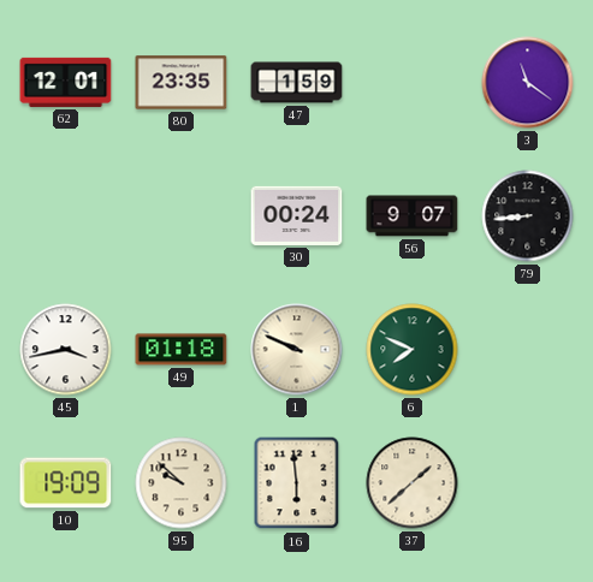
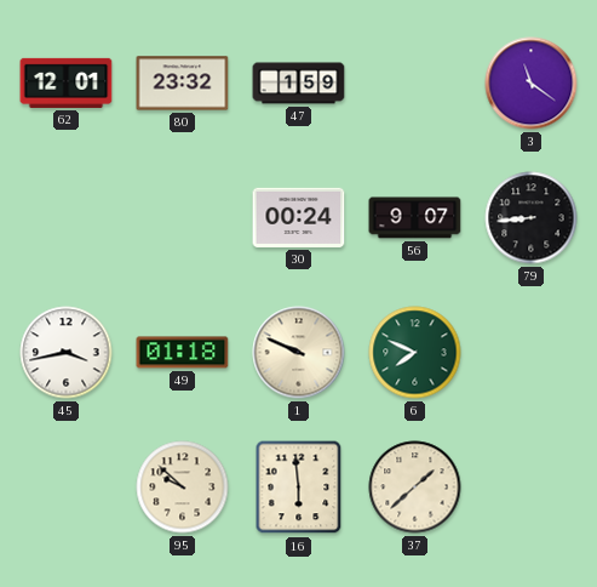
80: 23:35 -> 23:32
10: 19:09 -> none
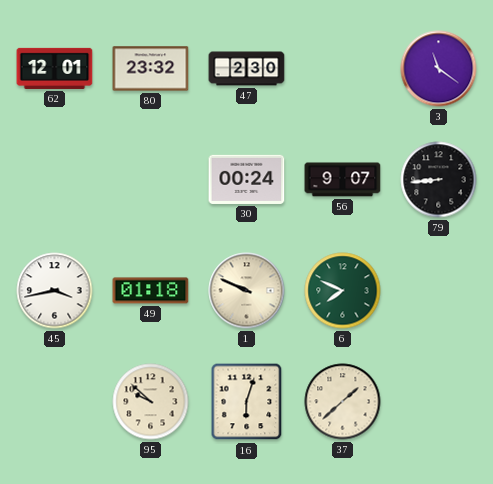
47: 1:59 -> 2:30
16: 5:59 -> 6:03
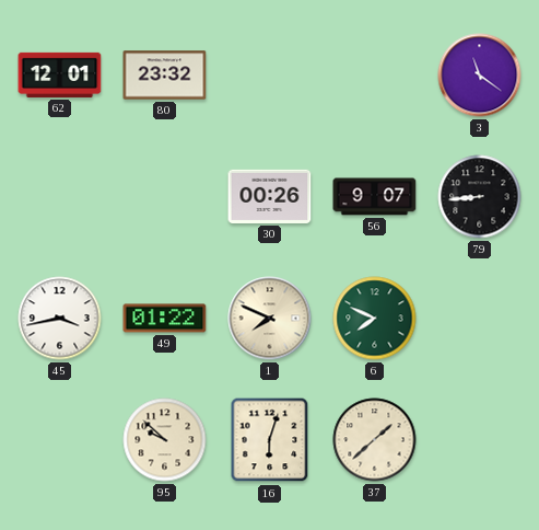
47: 2:30 -> none
30: 00:24 -> 00:26
49: 01:18 -> 01:22
1: 9:49 -> 7:49
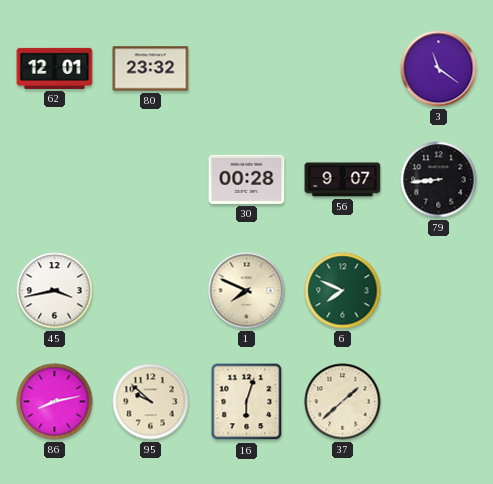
30: 00:26 -> 00:28
49: 01:22 -> none
86: none -> 8:13
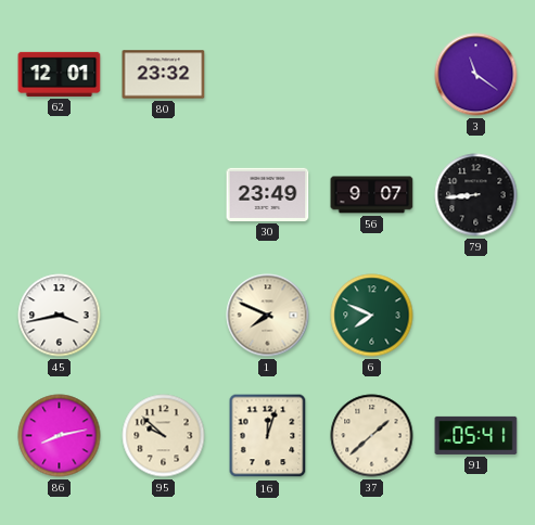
30: 00:28 -> 23:49
16: 6:03 -> 12:03
91: none -> 05:41
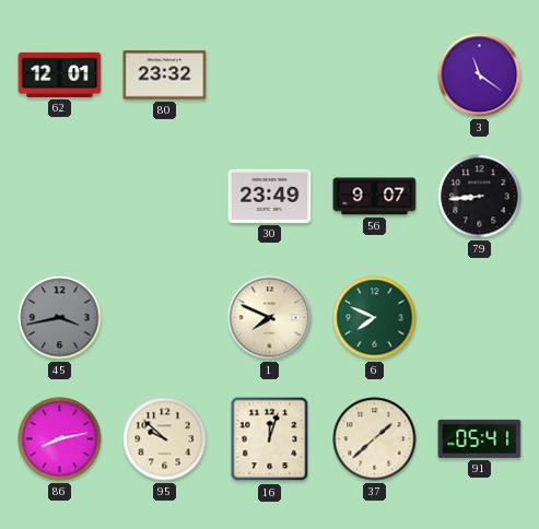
45 dial: white -> grey
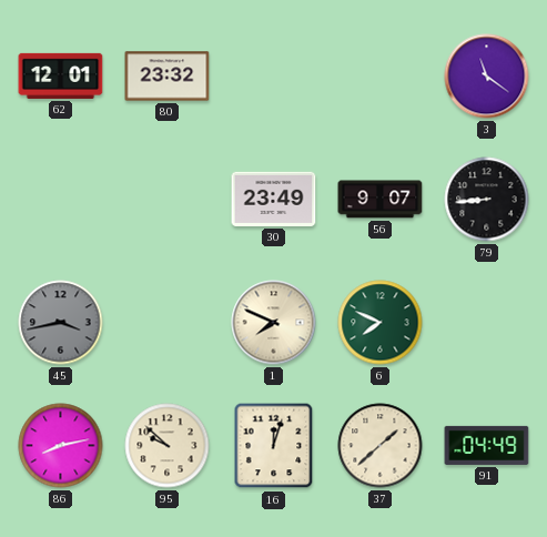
91: 05:41 -> 04:49
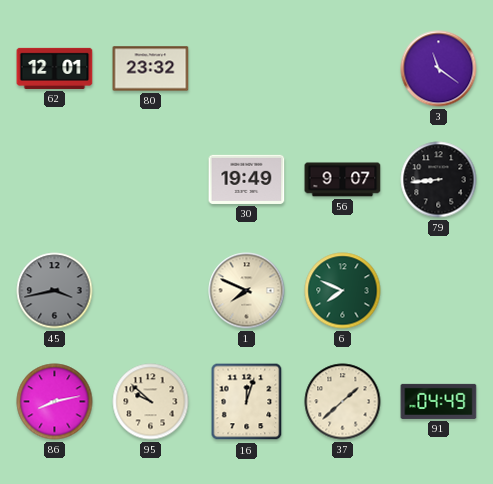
30: 23:49 -> 19:49
